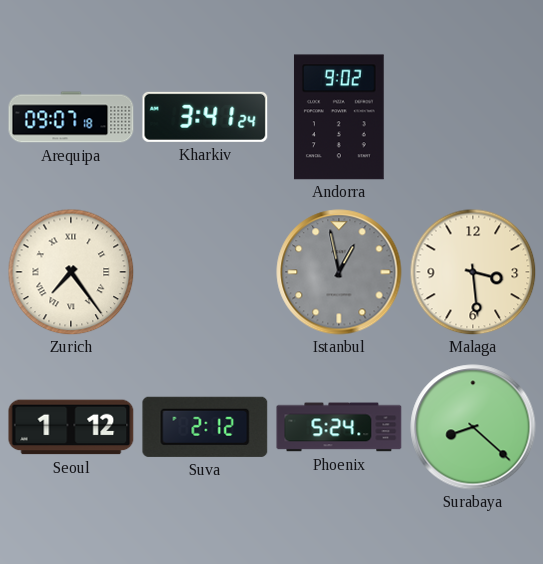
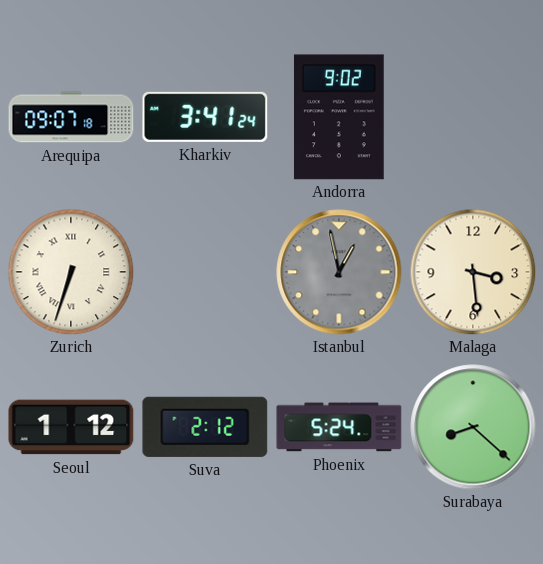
Zurich: 7:24 -> 6:33
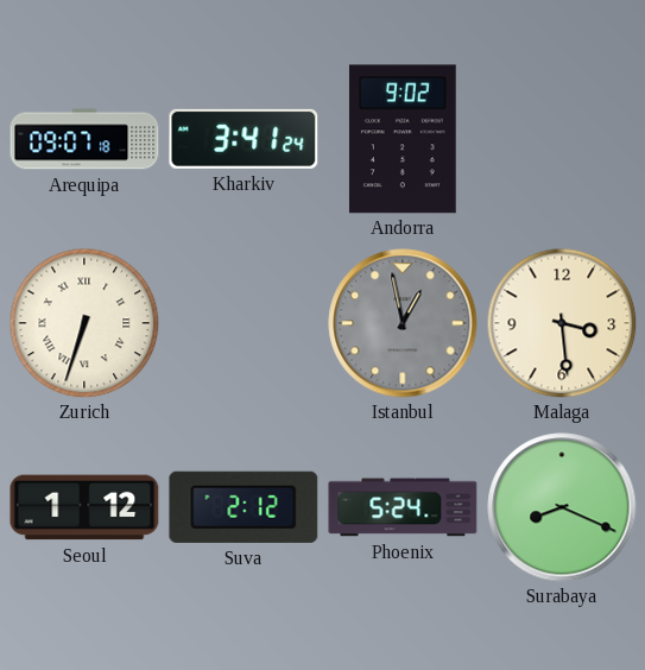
Surabaya: 8:22 -> 8:19
